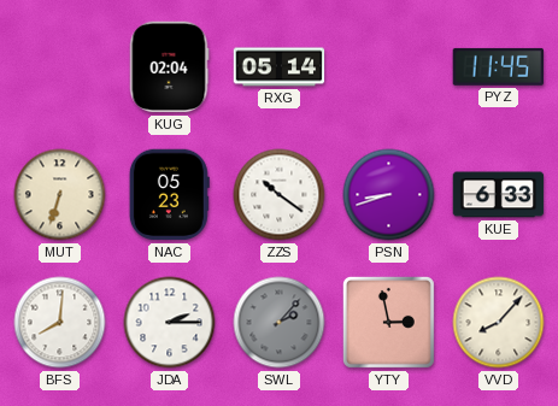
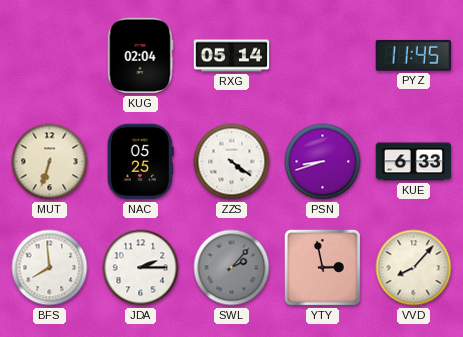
NAC: 05:23 -> 05:25
ZZS: 10:21 -> 4:21
BFS: 8:01 -> 7:59
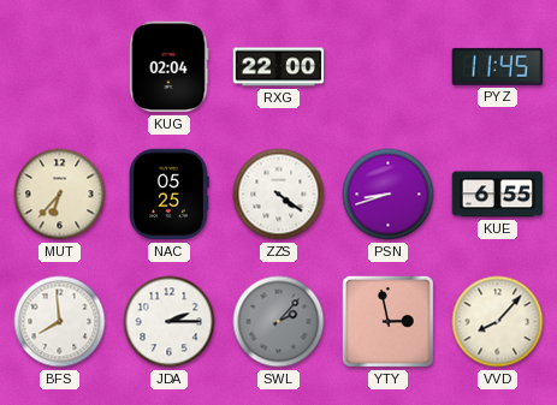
RXG: 05:14 -> 22:00
MUT: 6:33 -> 6:37
KUE: 6:33 -> 6:55
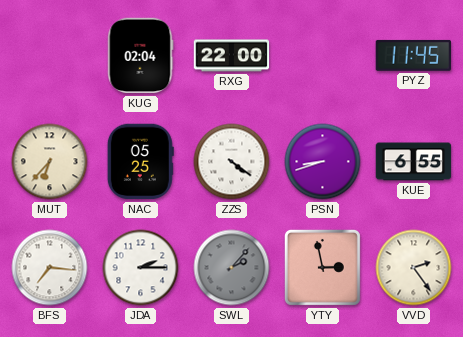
BFS: 7:59 -> 7:16
VVD: 8:07 -> 2:24
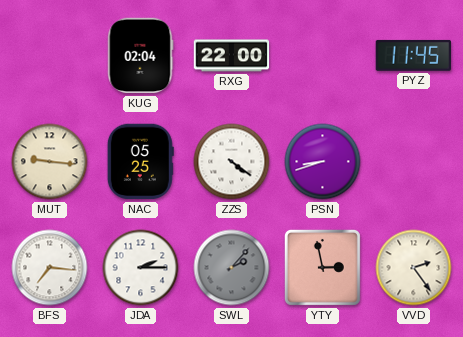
MUT: 6:37 -> 9:16
KUE: 6:55 -> none
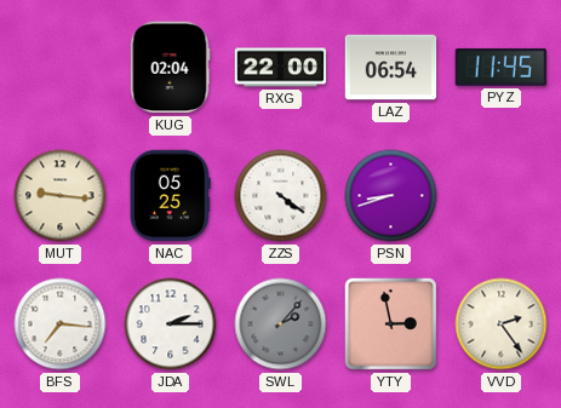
LAZ: none -> 06:54
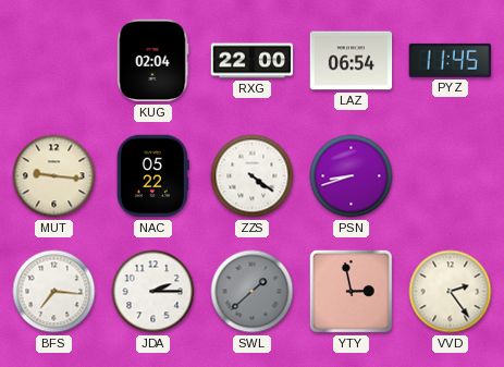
NAC: 05:25 -> 05:22
SWL: 2:07 -> 1:38
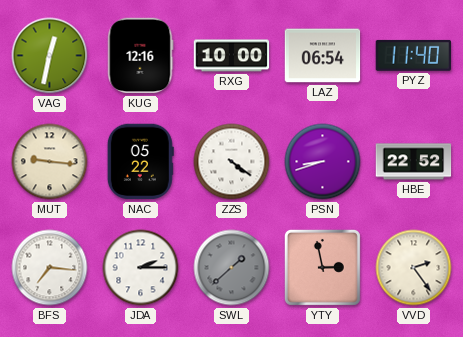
VAG: none -> 12:32
KUG: 02:04 -> 12:16
RXG: 22:00 -> 10:00
PYZ: 11:45 -> 11:40
HBE: none -> 22:52
